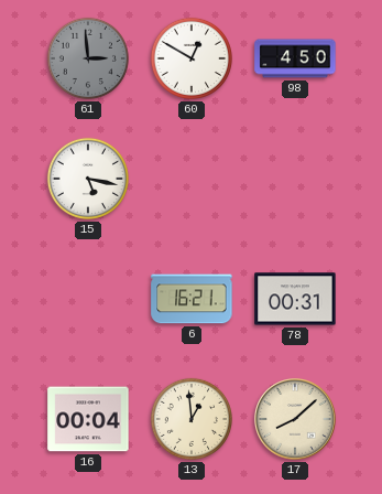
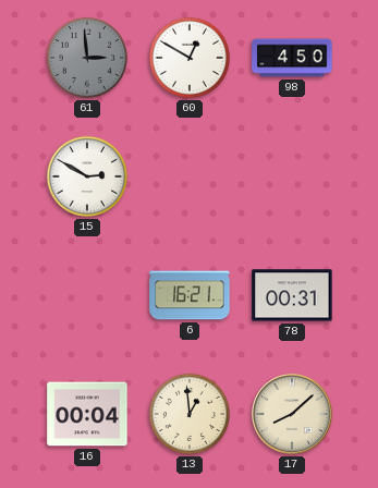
15: 5:17 -> 2:50
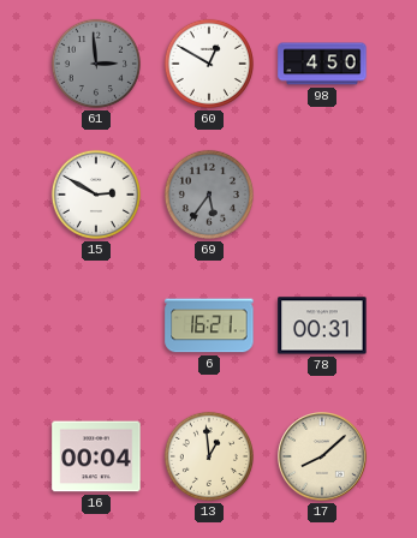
69: none -> 5:36
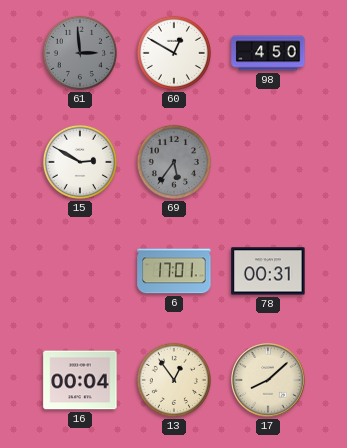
6: 16:21 -> 17:01
13: 12:59 -> 12:54
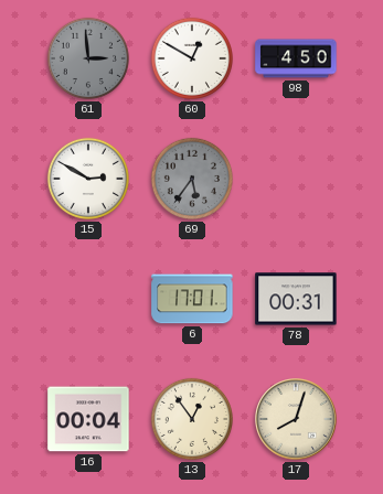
17: 8:08 -> 8:03
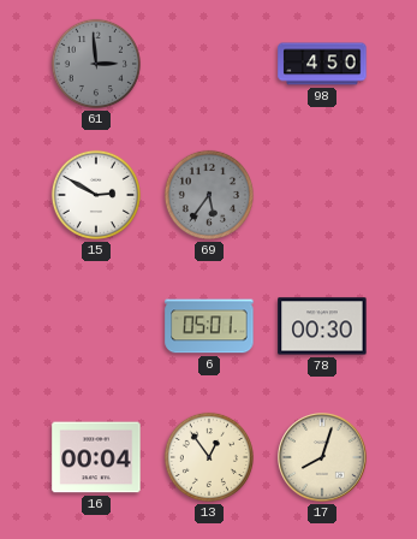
60: 12:50 -> none
6: 17:01 -> 05:01
78: 00:31 -> 00:30
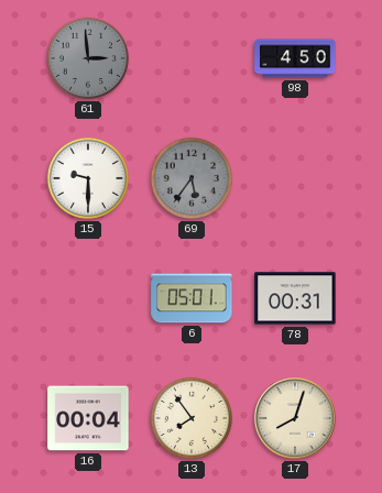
15: 2:50 -> 9:30
78: 00:30 -> 00:31
13: 12:54 -> 7:54
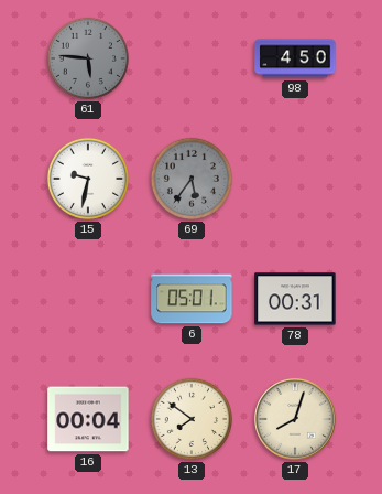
61: 2:59 -> 5:46
15: 9:30 -> 9:32
13: 7:54 -> 7:51
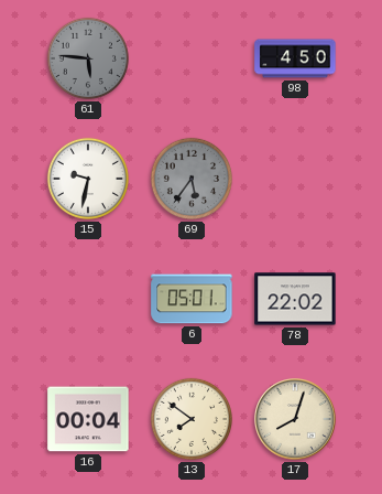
78: 00:31 -> 22:02
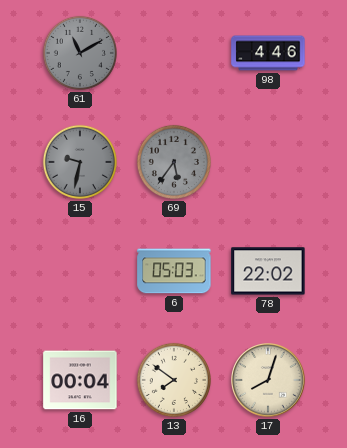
61: 5:46 -> 11:10
98: 4:50 -> 4:46
15 dial: white -> grey
6: 05:01 -> 05:03
